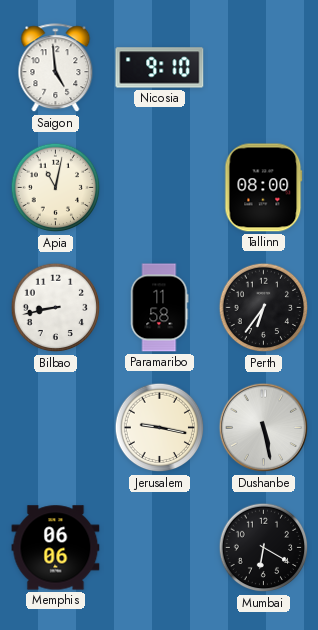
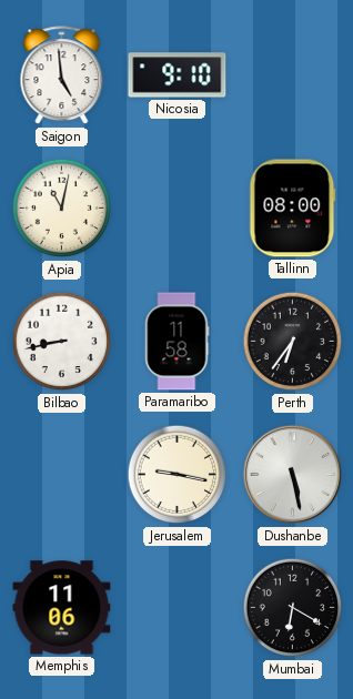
Memphis: 06:06 -> 11:06
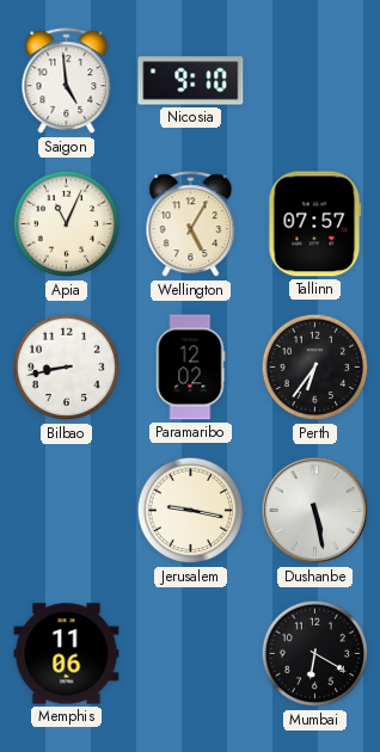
Apia: 11:02 -> 11:04
Wellington: none -> 5:05
Tallinn: 08:00 -> 07:57
Paramaribo: 11:58 -> 12:02
